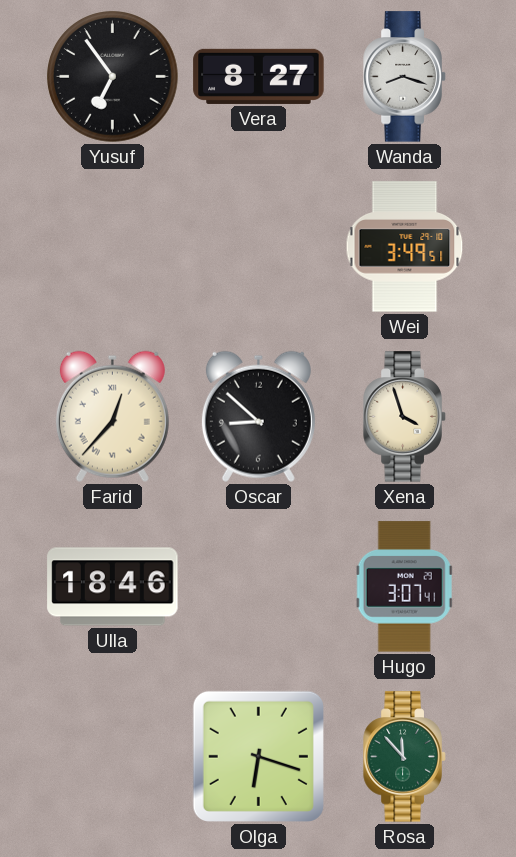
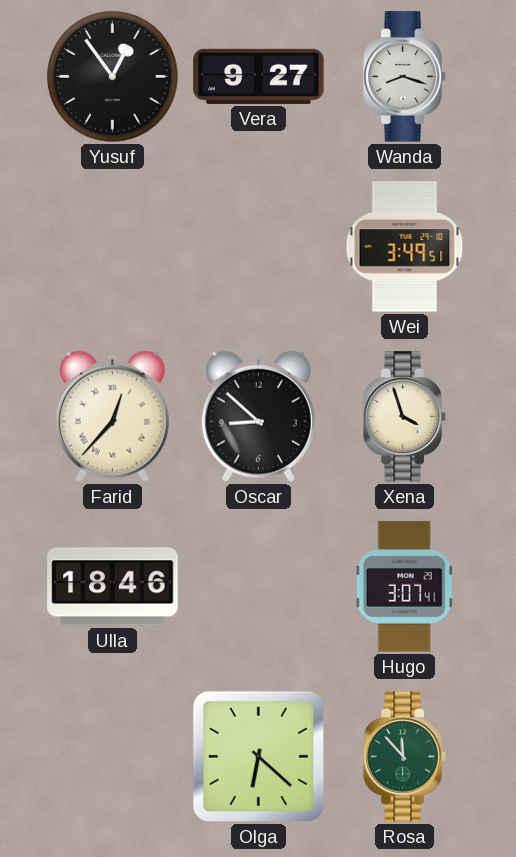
Yusuf: 6:54 -> 12:54
Vera: 8:27 -> 9:27
Olga: 6:18 -> 6:22
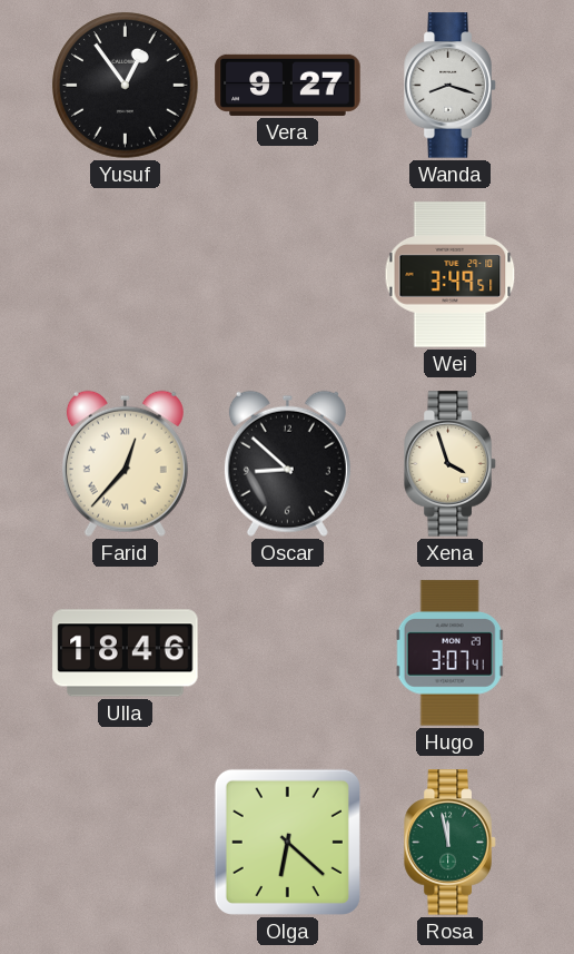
Rosa: 11:53 -> 11:58
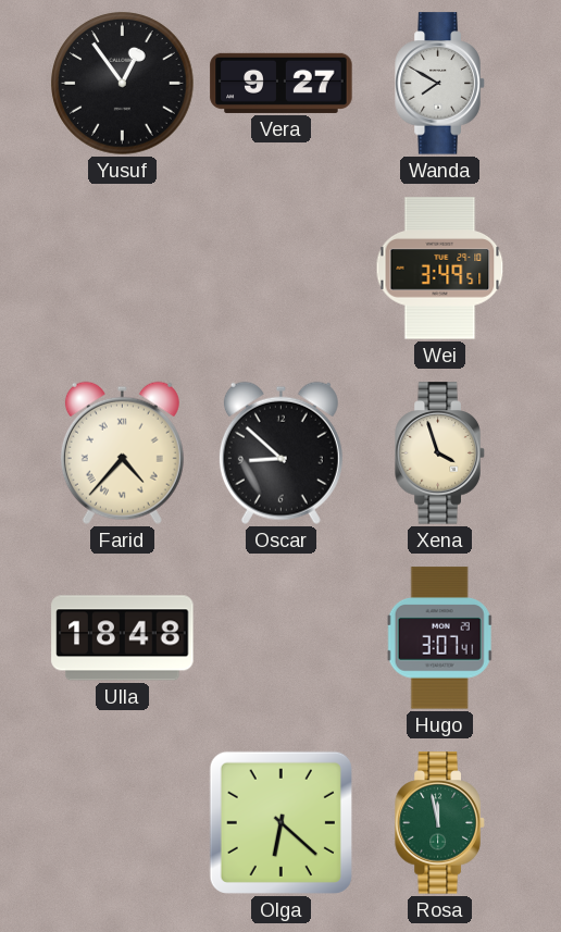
Wanda: 8:18 -> 7:50
Farid: 12:37 -> 4:37
Ulla: 18:46 -> 18:48
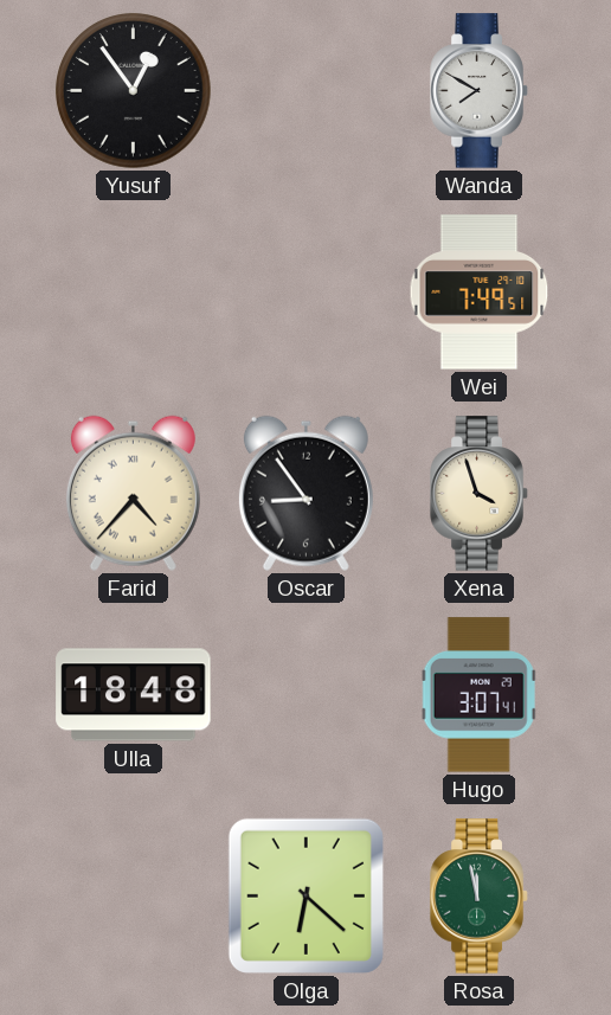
Vera: 9:27 -> none
Wei: 3:49 -> 7:49
Oscar: 8:52 -> 8:54
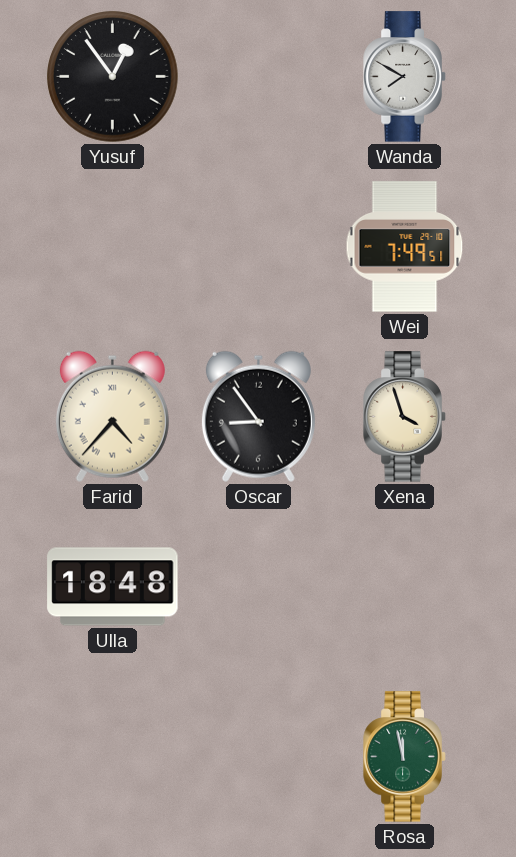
Hugo: 3:07 -> none
Olga: 6:22 -> none
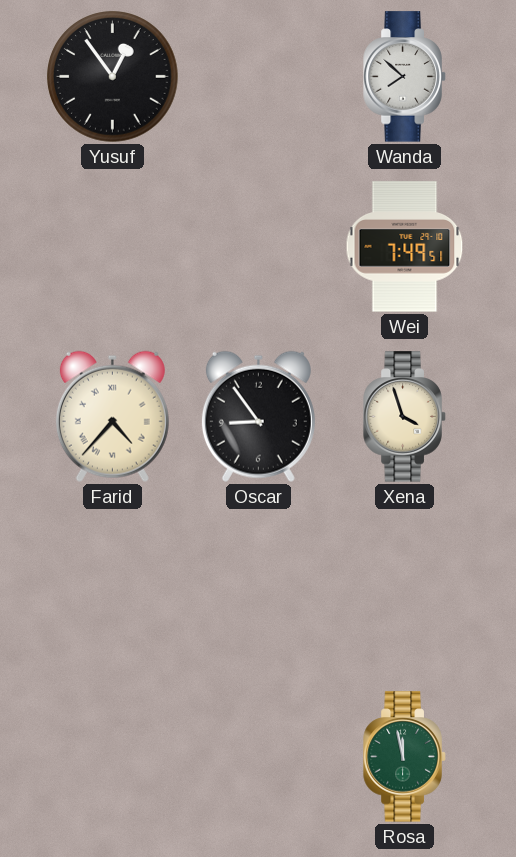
Wanda: 7:50 -> 7:52
Ulla: 18:48 -> none
